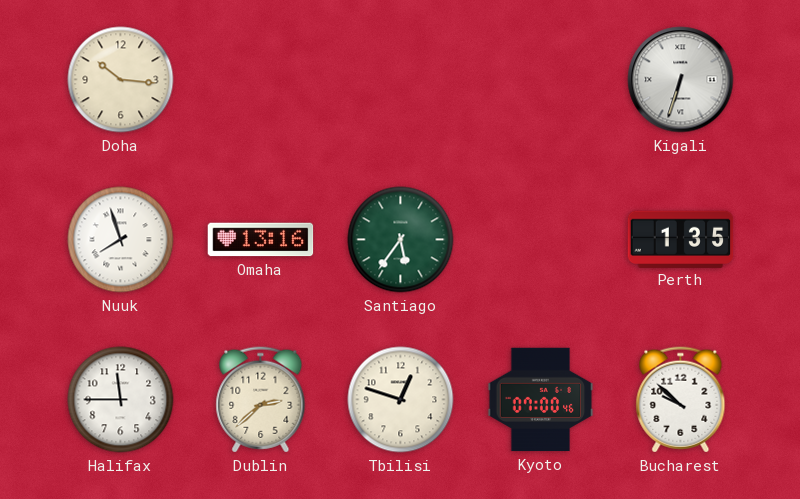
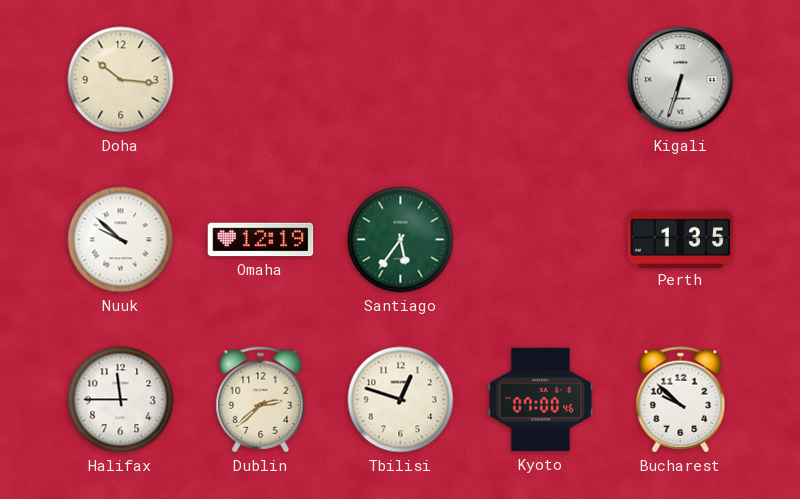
Nuuk: 7:57 -> 9:52
Omaha: 13:16 -> 12:19
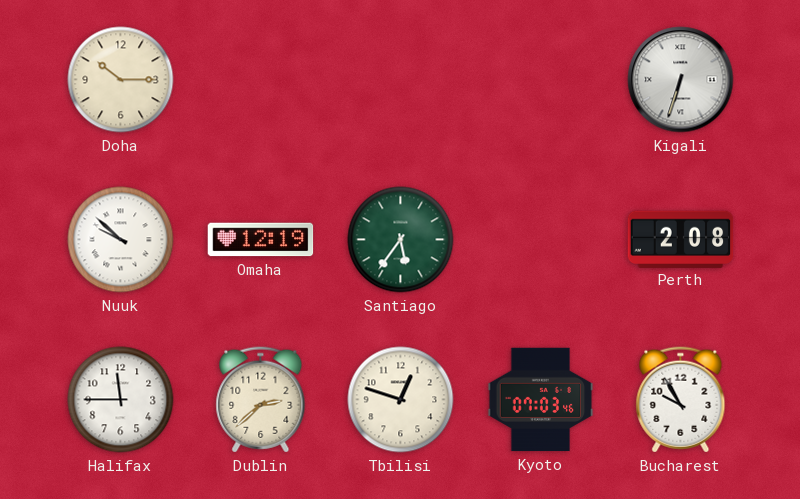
Doha: 10:16 -> 10:15
Perth: 1:35 -> 2:08
Kyoto: 07:00 -> 07:03
Bucharest: 9:52 -> 9:55
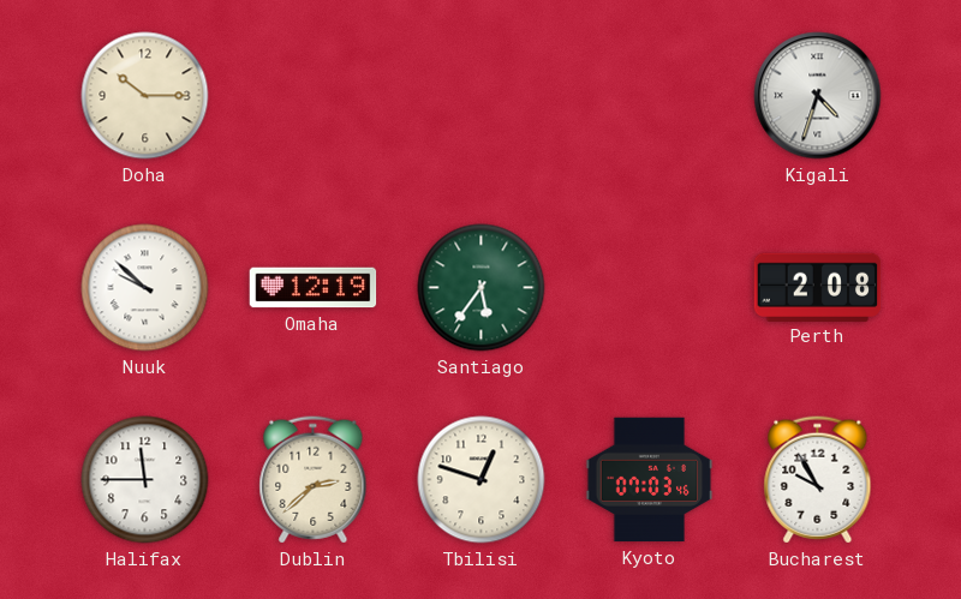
Kigali: 6:33 -> 4:33
